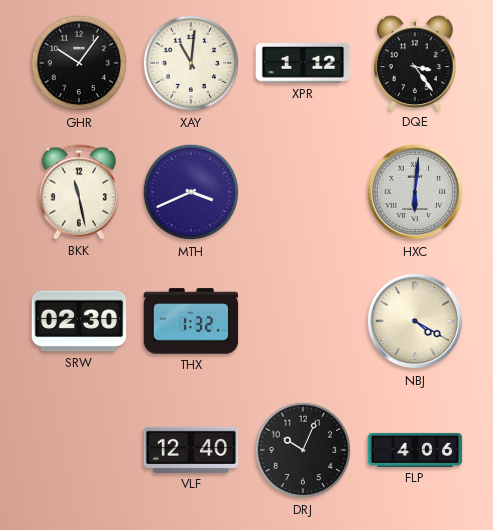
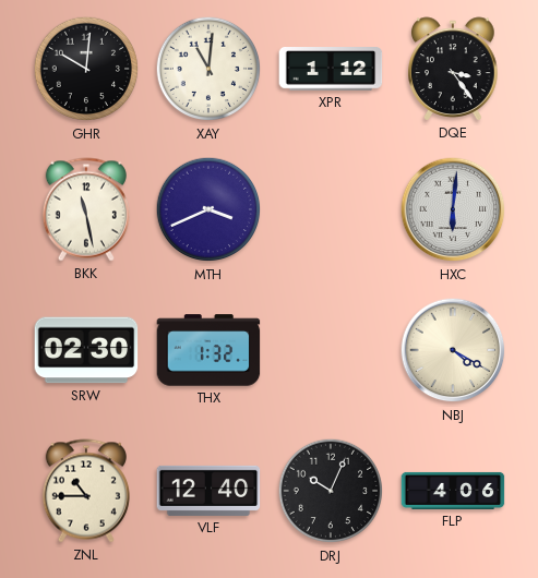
GHR: 10:06 -> 10:01
ZNL: none -> 10:45
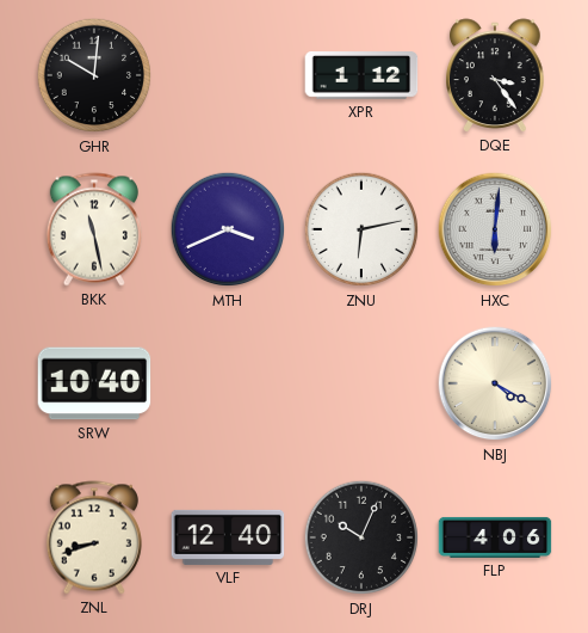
XAY: 11:01 -> none
ZNU: none -> 6:13
SRW: 02:30 -> 10:40
THX: 1:32 -> none
ZNL: 10:45 -> 8:42
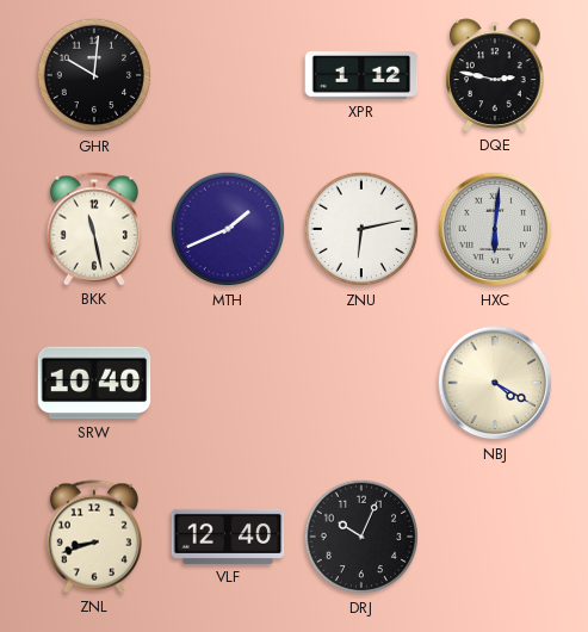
DQE: 3:24 -> 2:47
MTH: 3:41 -> 1:41
FLP: 4:06 -> none
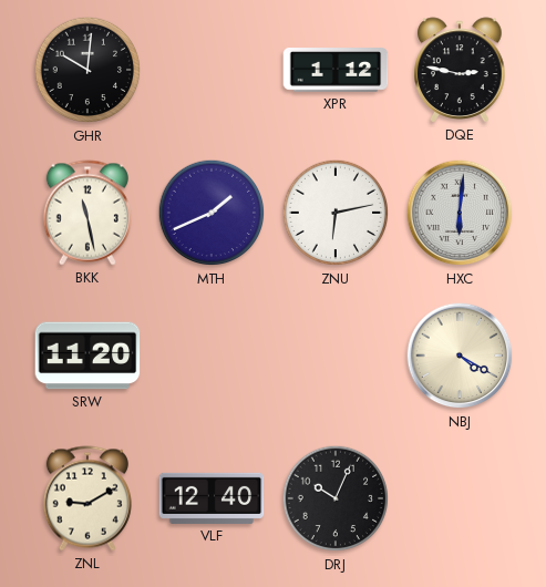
SRW: 10:40 -> 11:20
ZNL: 8:42 -> 9:10
